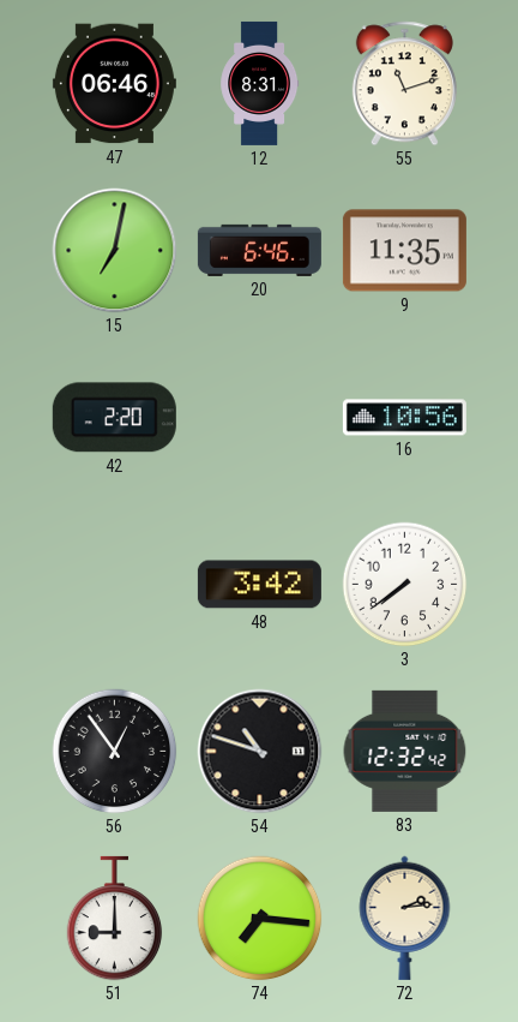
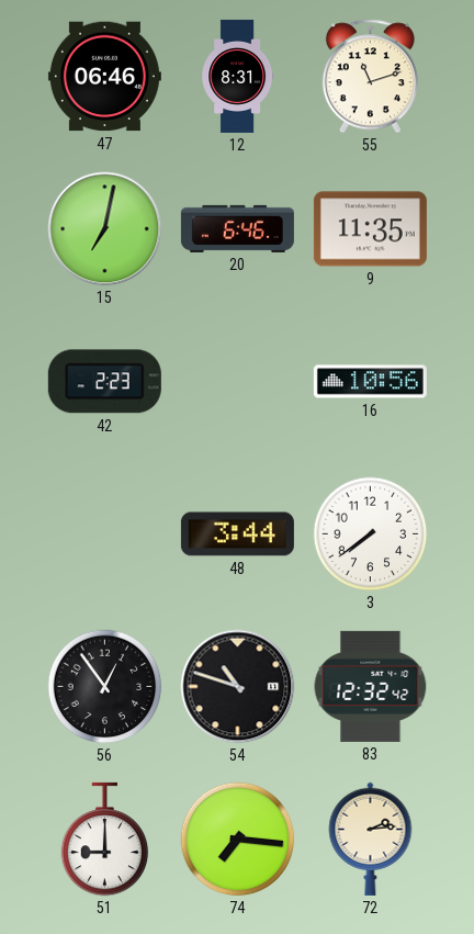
42: 2:20 -> 2:23
48: 3:42 -> 3:44
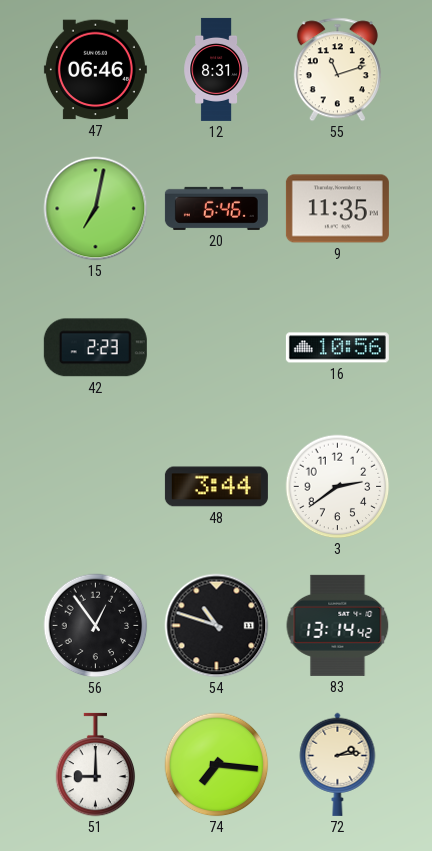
3: 7:39 -> 2:39
83: 12:32 -> 13:14
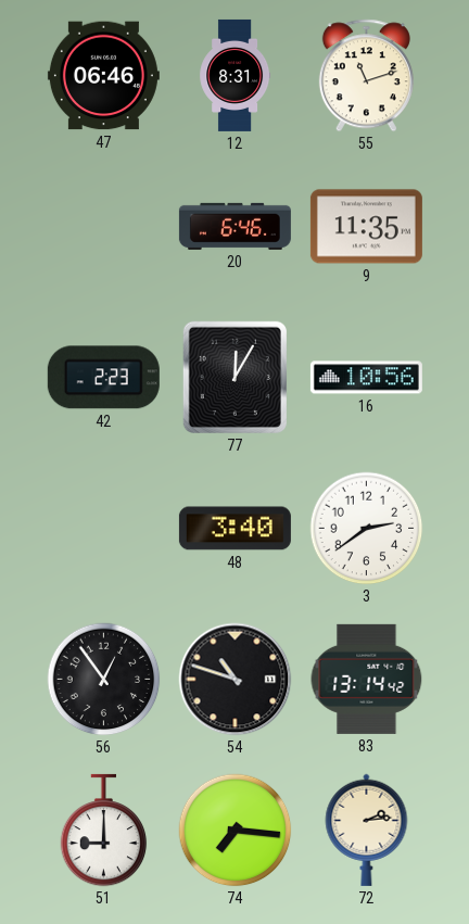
15: 7:02 -> none
77: none -> 12:05
48: 3:44 -> 3:40
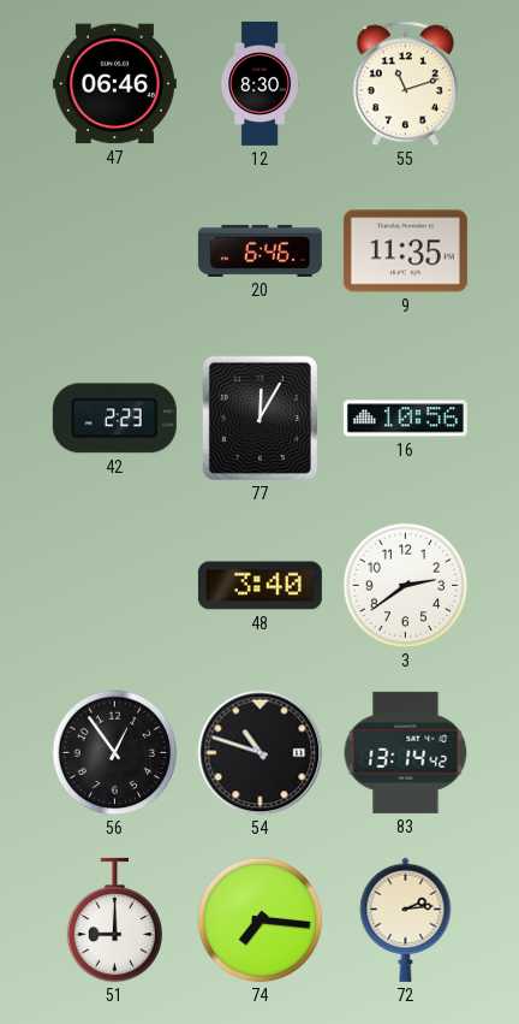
12: 8:31 -> 8:30
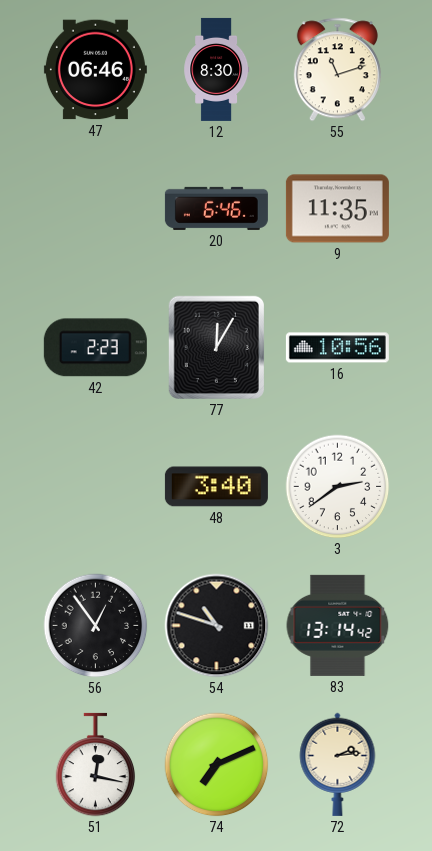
51: 9:00 -> 12:17
74: 7:16 -> 7:11
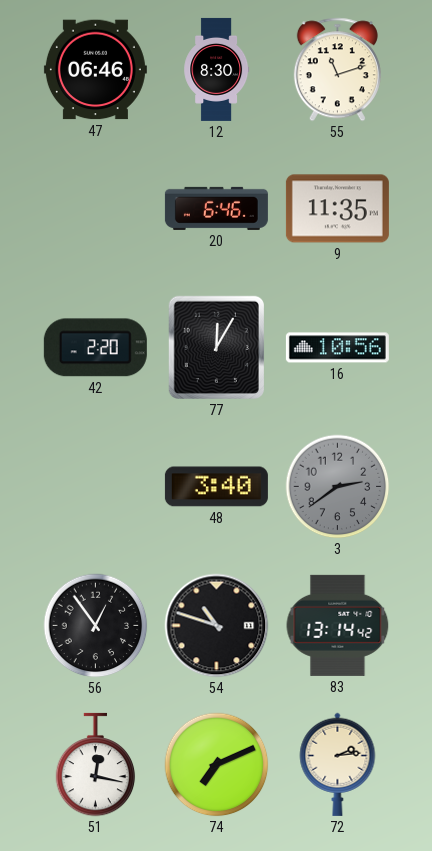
42: 2:23 -> 2:20
3 dial: white -> grey
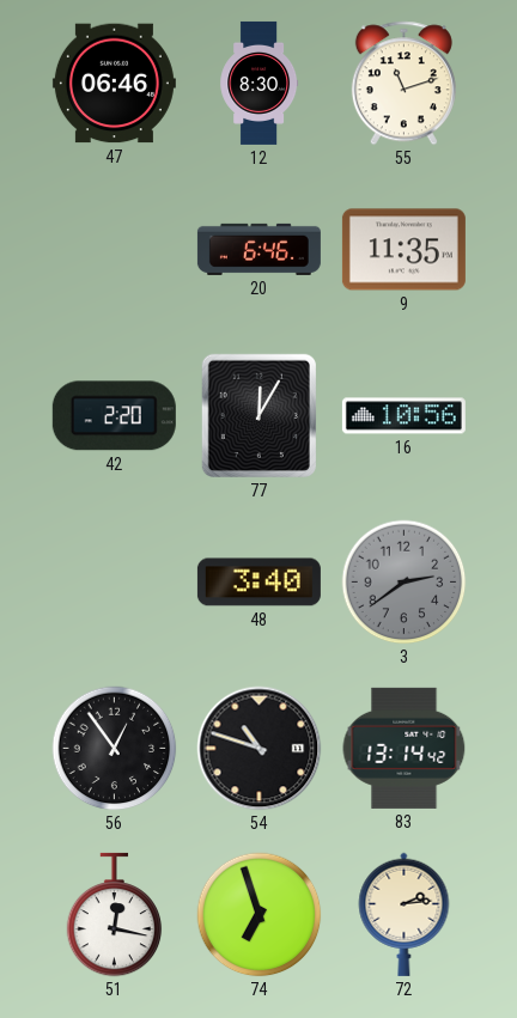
74: 7:11 -> 6:57
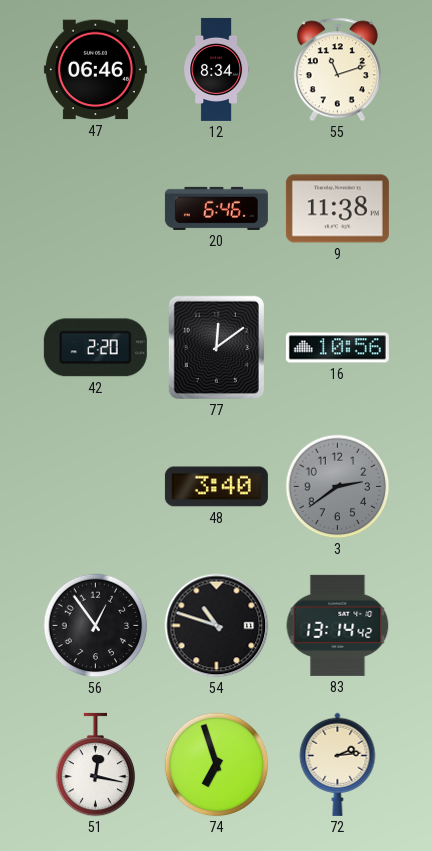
12: 8:30 -> 8:34
9: 11:35 -> 11:38
77: 12:05 -> 12:09
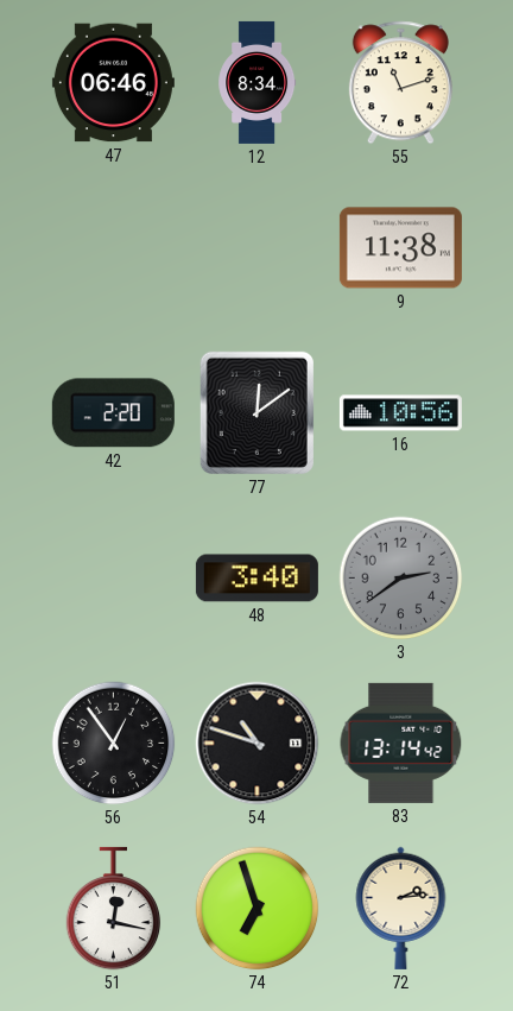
20: 6:46 -> none
